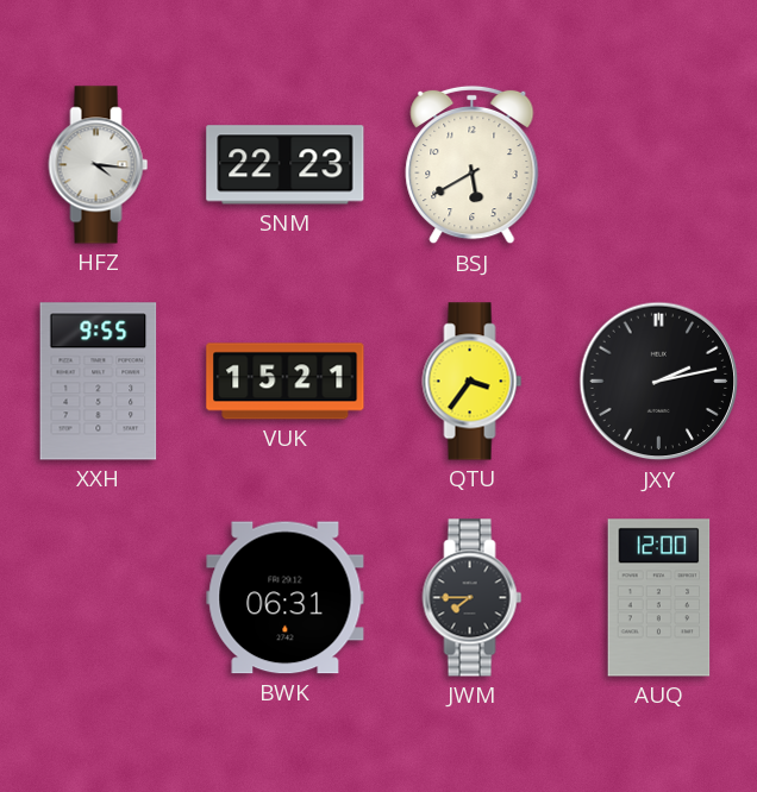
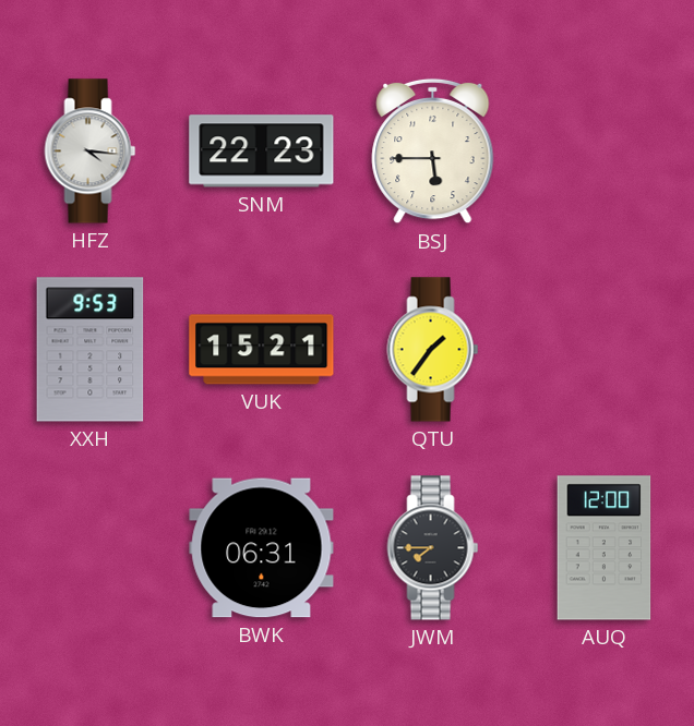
BSJ: 5:40 -> 5:45
XXH: 9:55 -> 9:53
QTU: 3:36 -> 1:36
JXY: 2:13 -> none
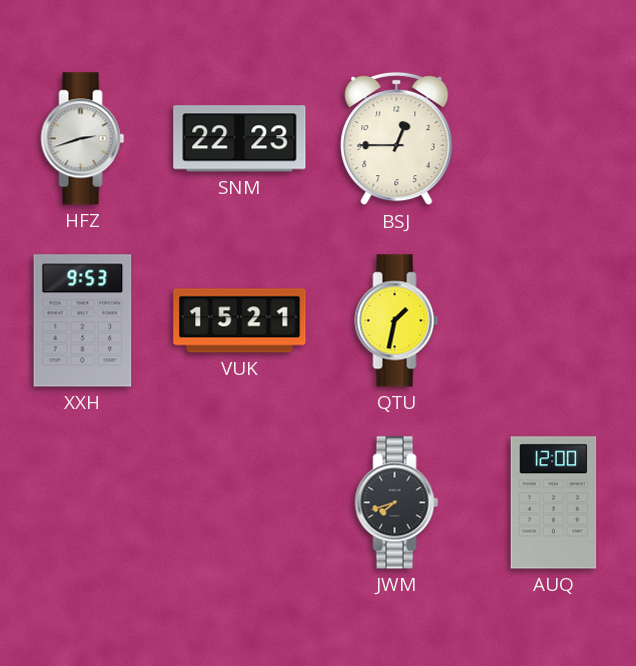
HFZ: 4:16 -> 2:42
BSJ: 5:45 -> 12:45
QTU: 1:36 -> 1:32
BWK: 06:31 -> none
JWM: 7:45 -> 7:42
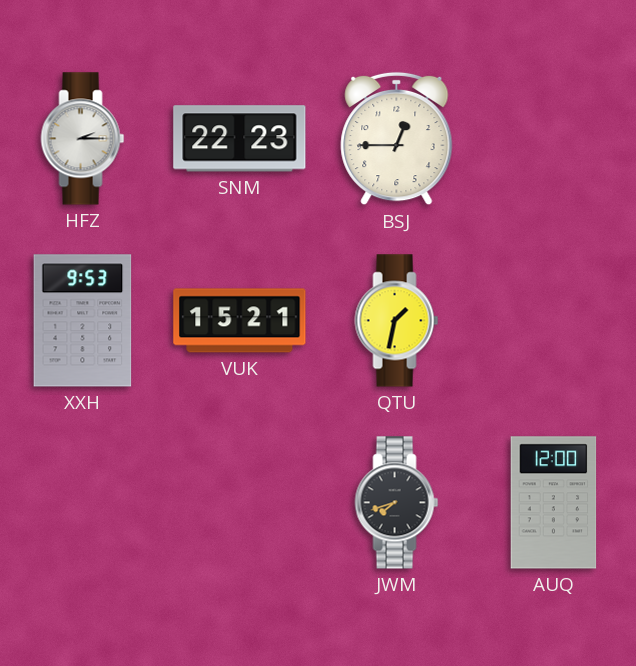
HFZ: 2:42 -> 2:15
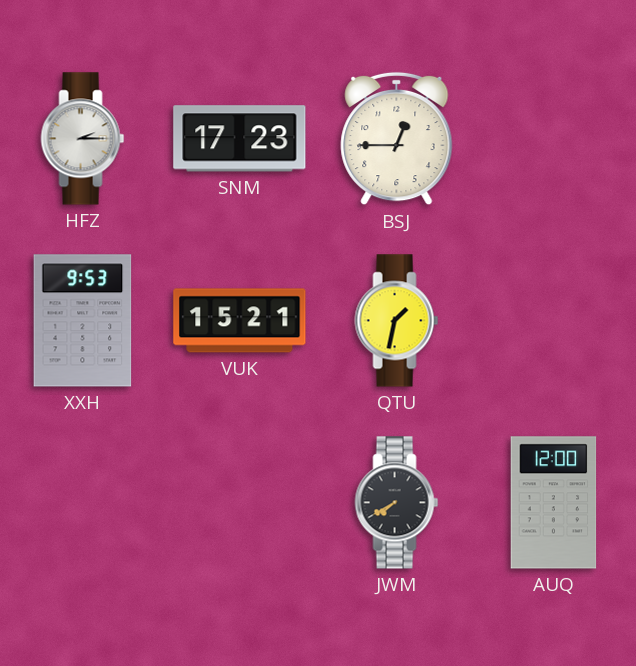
SNM: 22:23 -> 17:23
JWM: 7:42 -> 7:40
